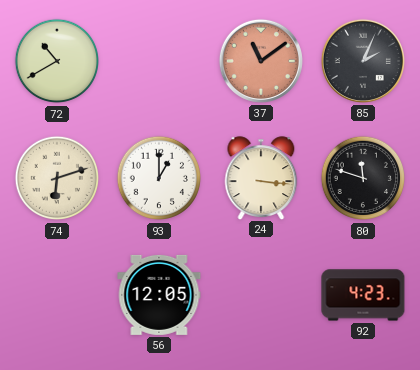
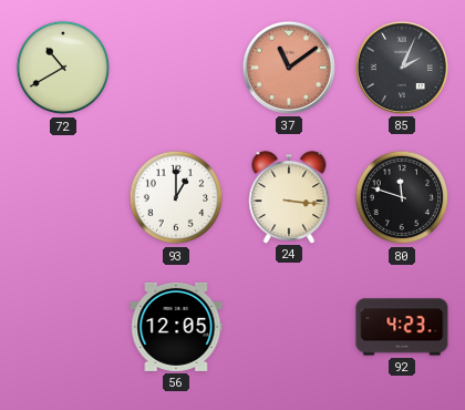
74: 6:12 -> none
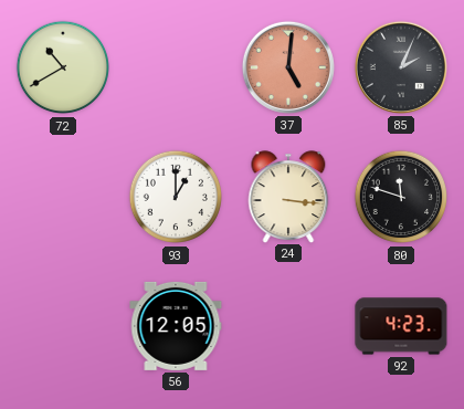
37: 11:09 -> 5:01
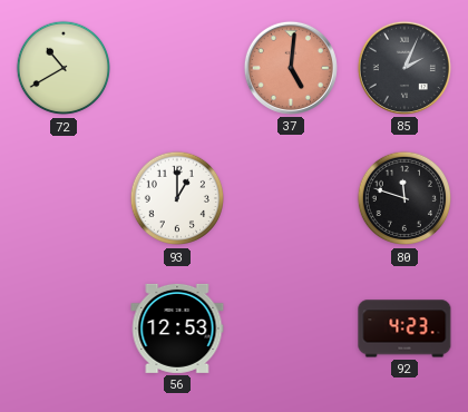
24: 3:16 -> none
56: 12:05 -> 12:53
